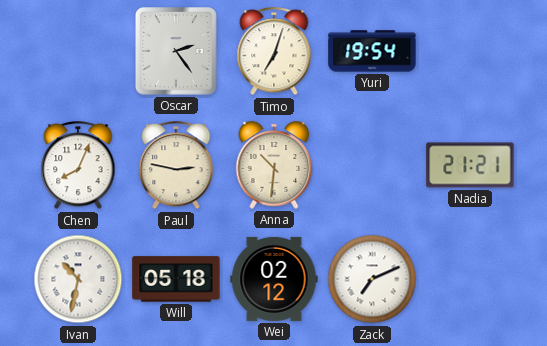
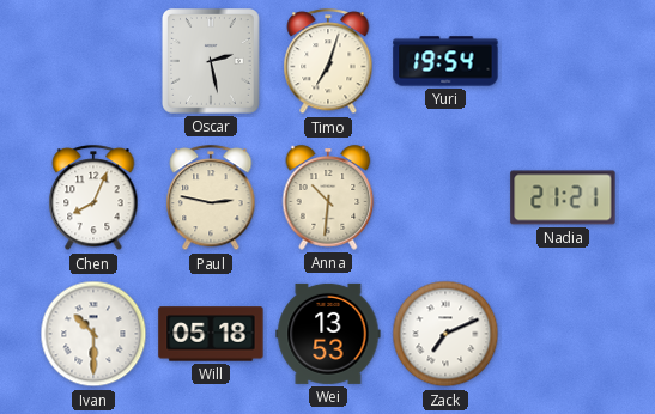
Oscar: 2:24 -> 2:28
Ivan: 10:32 -> 10:30
Wei: 02:12 -> 13:53
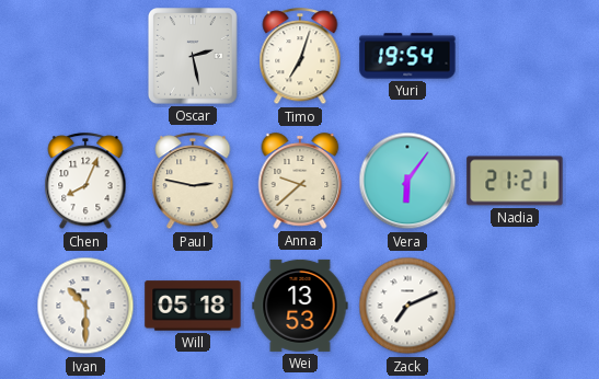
Anna: 10:31 -> 9:38
Vera: none -> 6:06
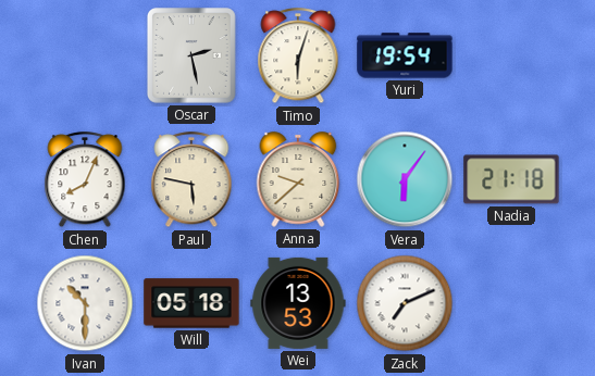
Timo: 7:03 -> 6:03
Paul: 2:47 -> 5:47
Nadia: 21:21 -> 21:18
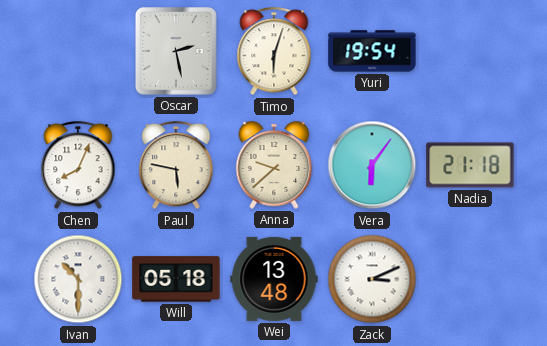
Wei: 13:53 -> 13:48
Zack: 7:11 -> 3:11
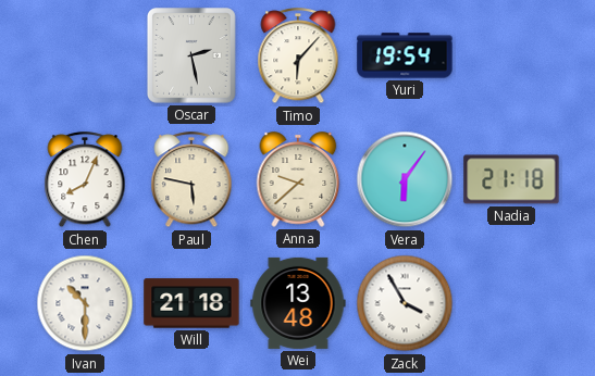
Timo: 6:03 -> 6:07
Will: 05:18 -> 21:18
Zack: 3:11 -> 3:55
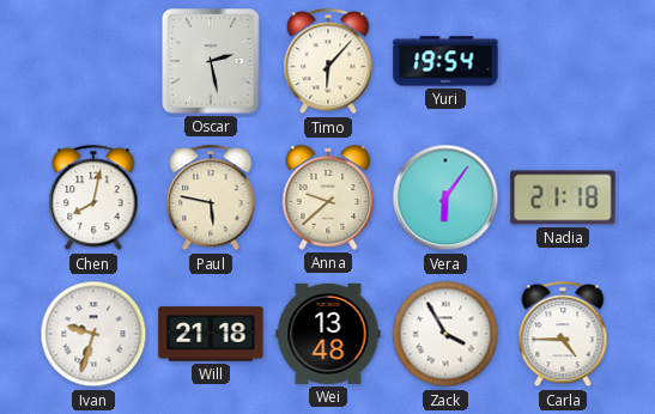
Chen: 8:04 -> 8:02
Ivan: 10:30 -> 9:33
Carla: none -> 4:45
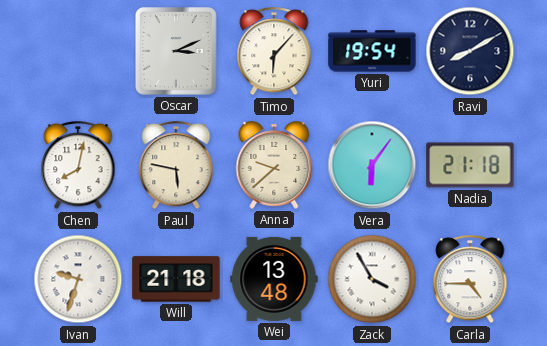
Oscar: 2:28 -> 3:11
Ravi: none -> 8:10
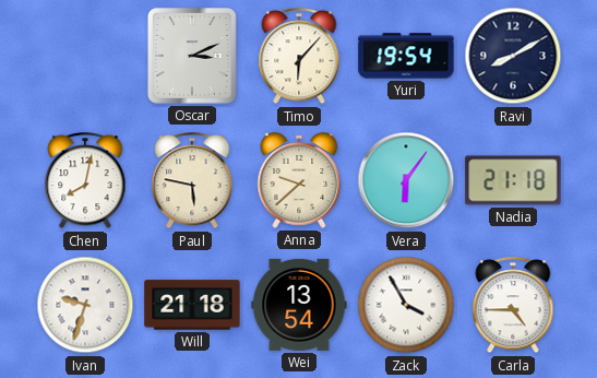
Wei: 13:48 -> 13:54
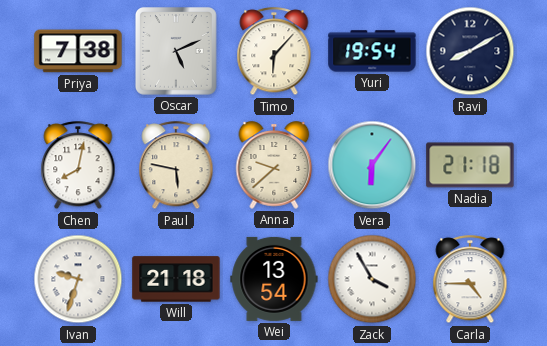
Priya: none -> 7:38
Oscar: 3:11 -> 5:11
